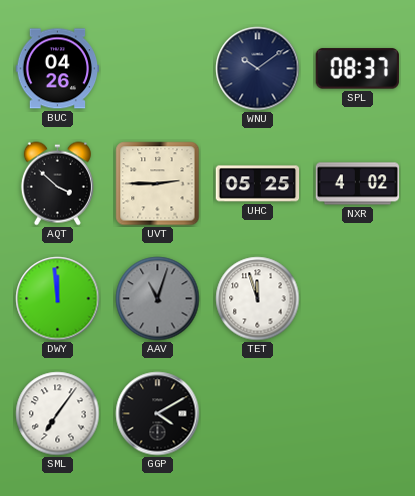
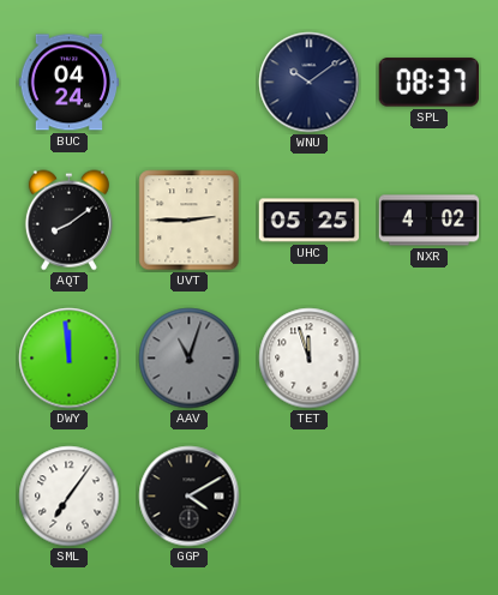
BUC: 04:26 -> 04:24
AQT: 3:52 -> 8:09
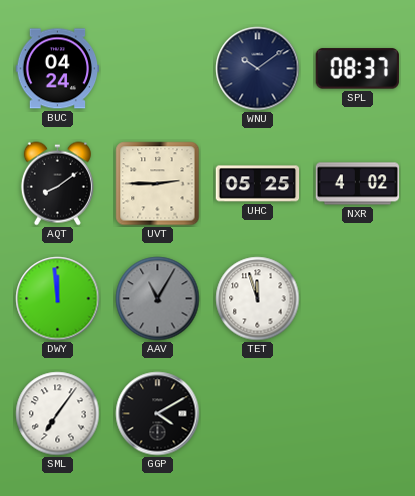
AAV: 11:03 -> 11:05
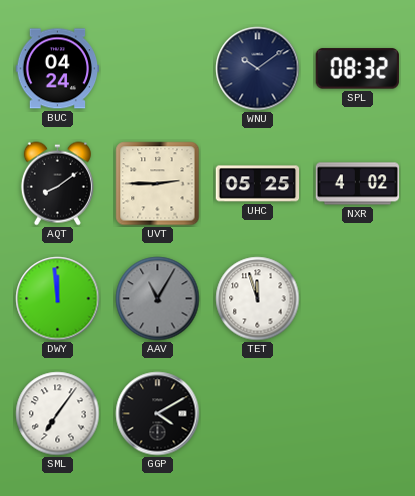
SPL: 08:37 -> 08:32
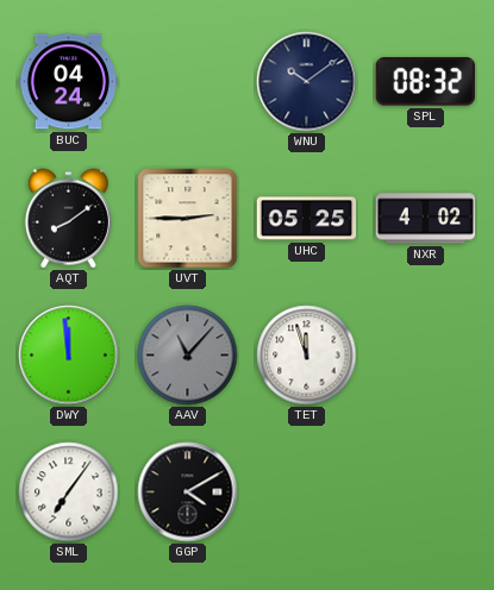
AAV: 11:05 -> 11:07
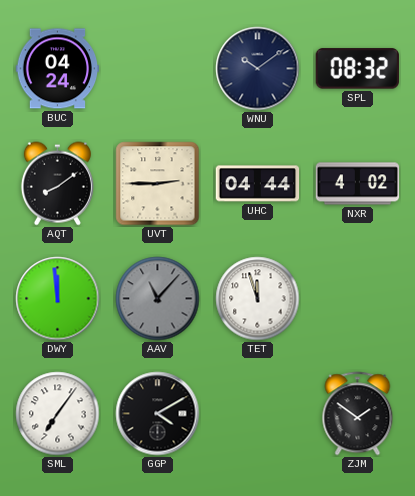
UHC: 05:25 -> 04:44
ZJM: none -> 1:51
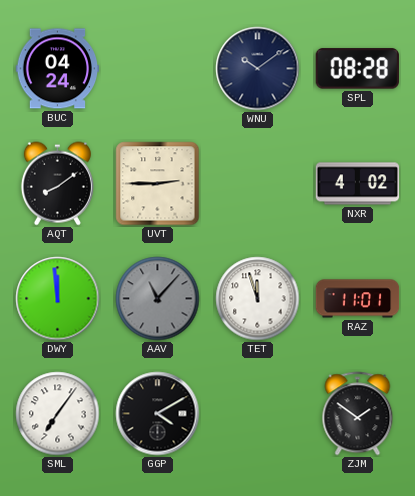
SPL: 08:32 -> 08:28
UHC: 04:44 -> none
RAZ: none -> 11:01
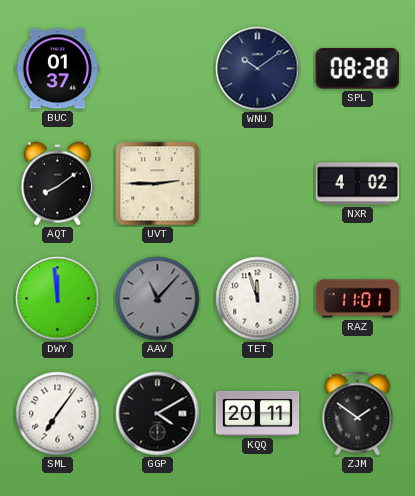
BUC: 04:24 -> 01:37
KQQ: none -> 20:11
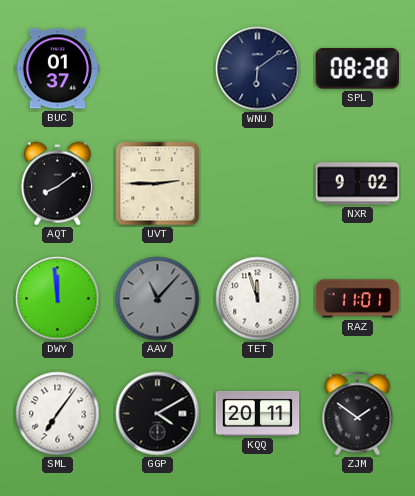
WNU: 10:09 -> 6:09
NXR: 4:02 -> 9:02
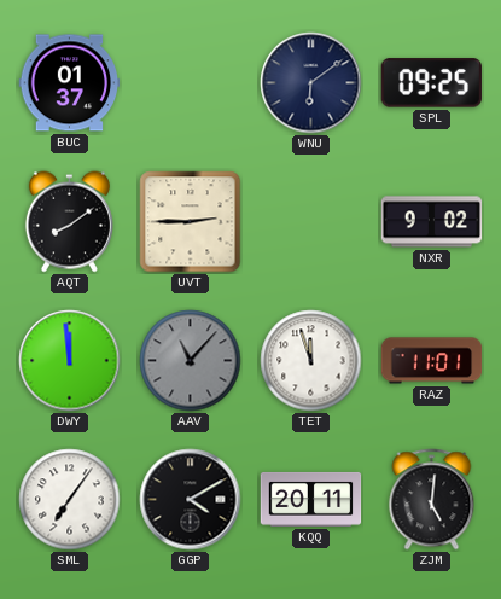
SPL: 08:28 -> 09:25
ZJM: 1:51 -> 5:01
